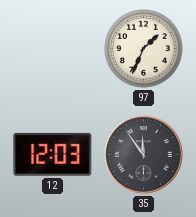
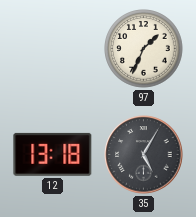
12: 12:03 -> 13:18
35: 11:54 -> 5:05
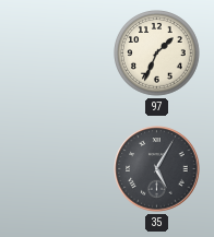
12: 13:18 -> none
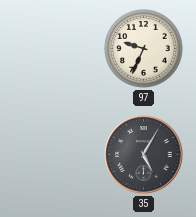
97: 1:34 -> 9:34
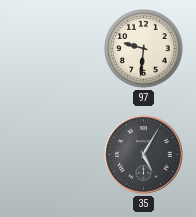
97: 9:34 -> 9:31
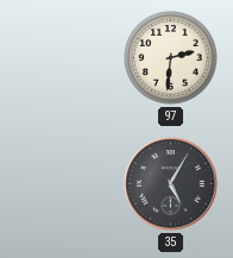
97: 9:31 -> 2:31
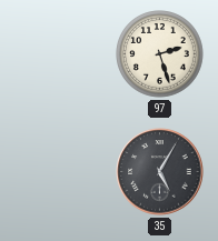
97: 2:31 -> 2:27
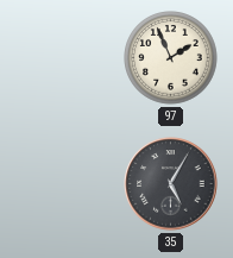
97: 2:27 -> 1:56
